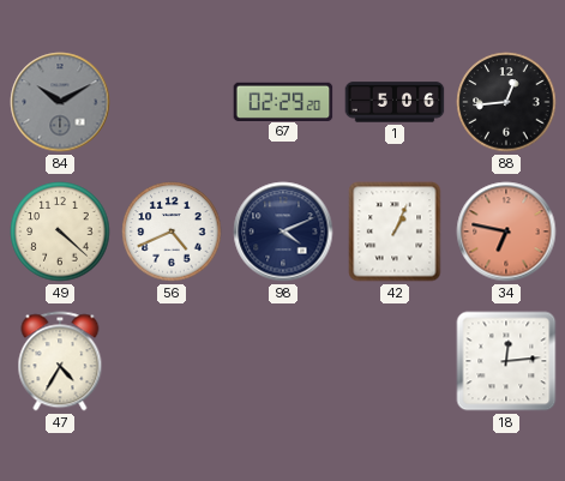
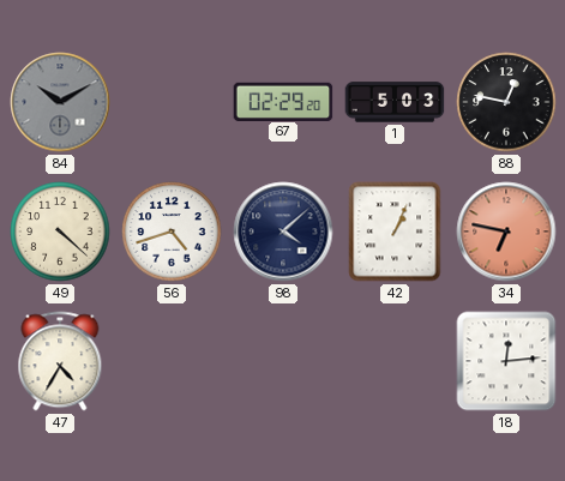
1: 5:06 -> 5:03
88: 12:44 -> 12:47
56: 4:41 -> 4:42
98: 4:11 -> 4:08
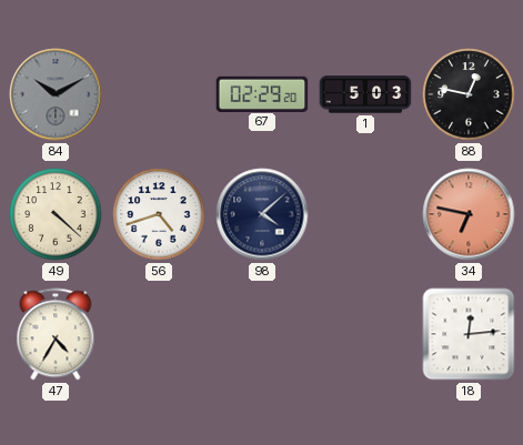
42: 1:04 -> none
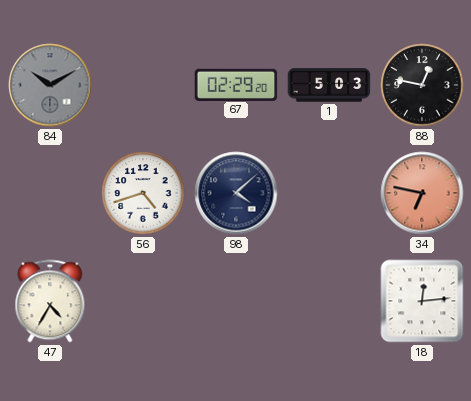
49: 4:22 -> none
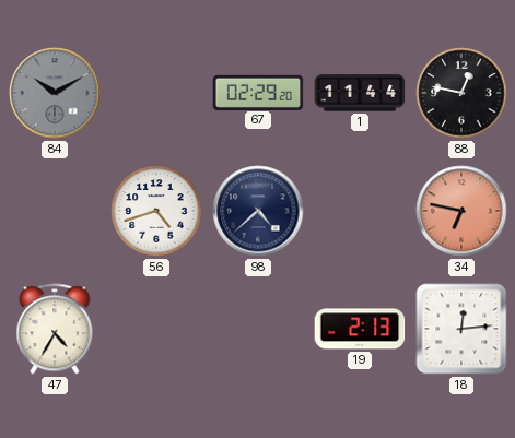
1: 5:03 -> 11:44
98: 4:08 -> 4:38
19: none -> 2:13
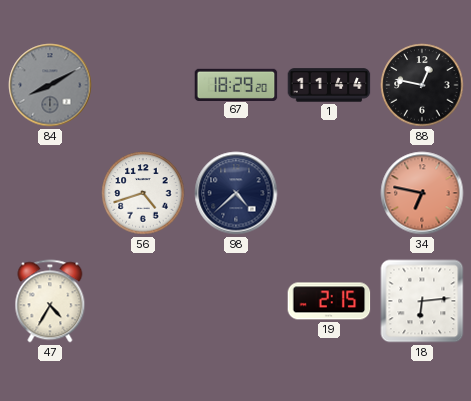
84: 10:10 -> 8:10
67: 02:29 -> 18:29
19: 2:13 -> 2:15
18: 12:14 -> 6:14
